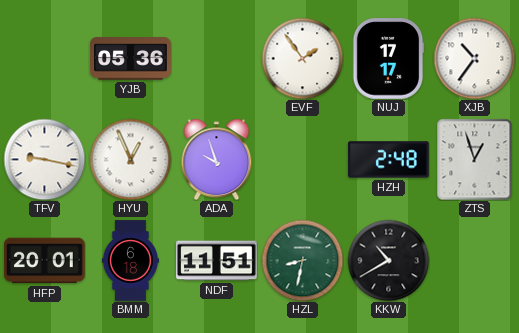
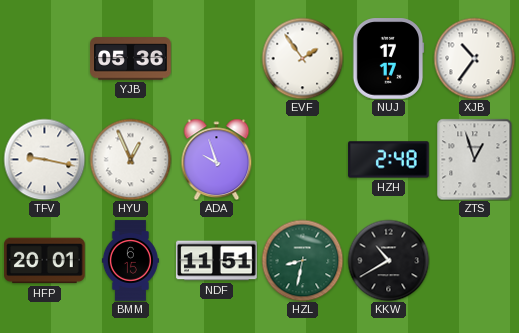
BMM: 6:18 -> 6:15
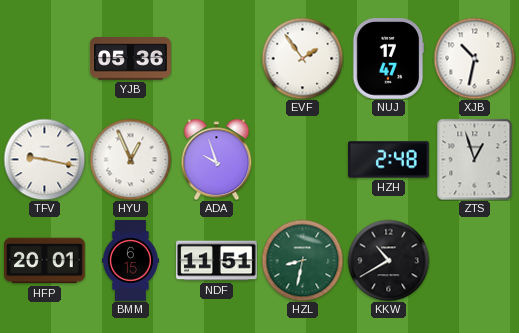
NUJ: 17:17 -> 17:47
XJB: 10:36 -> 10:32
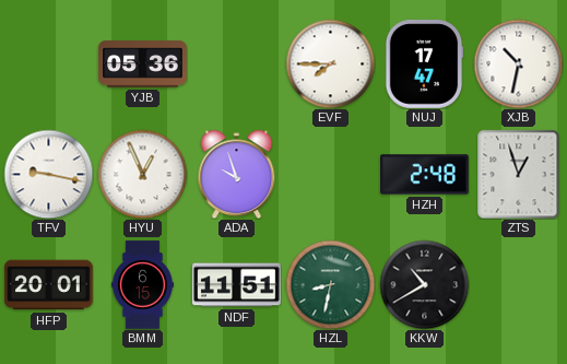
EVF: 1:54 -> 7:45
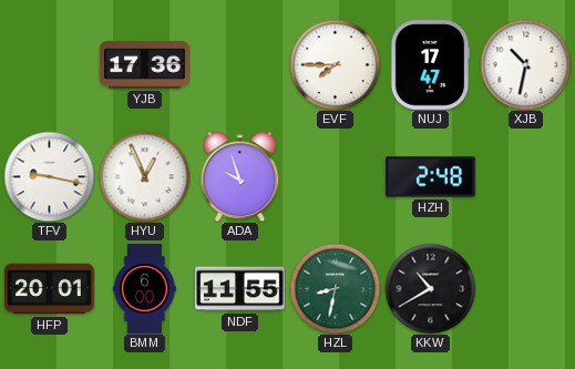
YJB: 05:36 -> 17:36
ZTS: 12:57 -> none
BMM: 6:15 -> 6:00
NDF: 11:51 -> 11:55
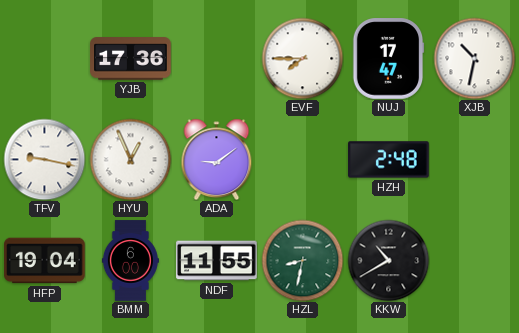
ADA: 9:57 -> 9:09
HFP: 20:01 -> 19:04
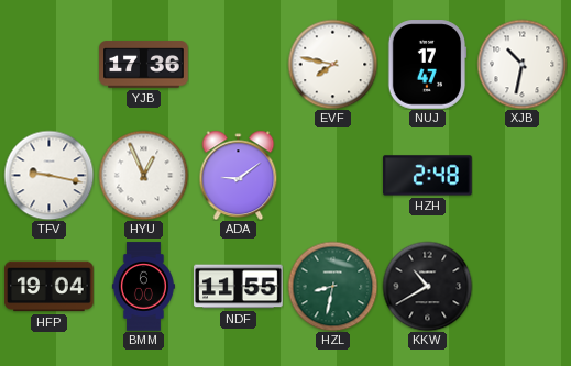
EVF: 7:45 -> 7:47
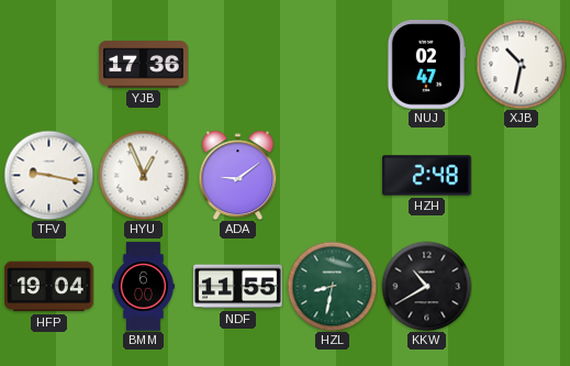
EVF: 7:47 -> none
NUJ: 17:47 -> 02:47
